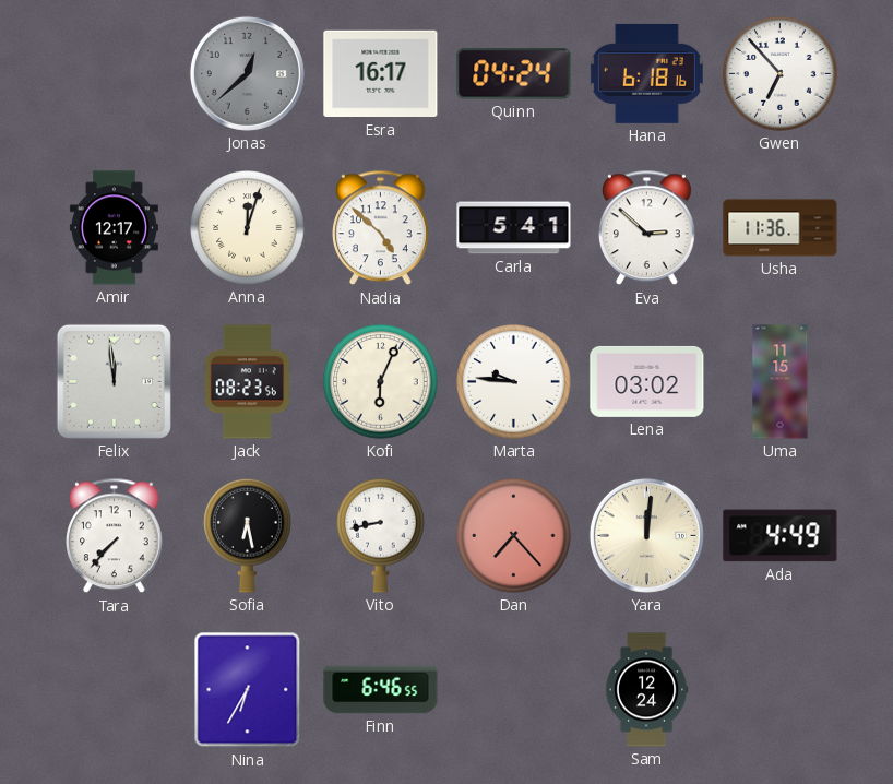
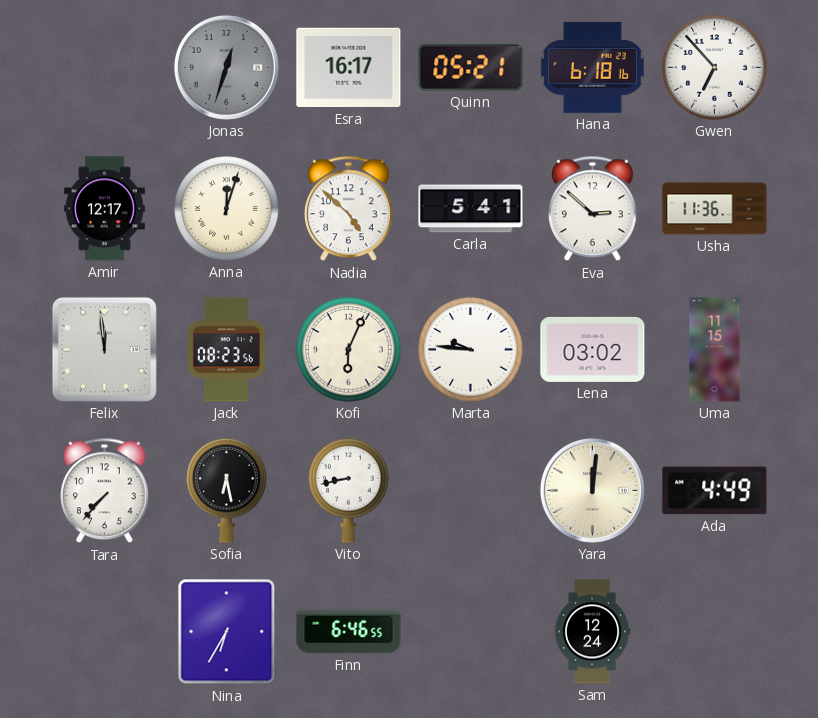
Jonas: 12:38 -> 12:33
Quinn: 04:24 -> 05:21
Dan: 7:23 -> none
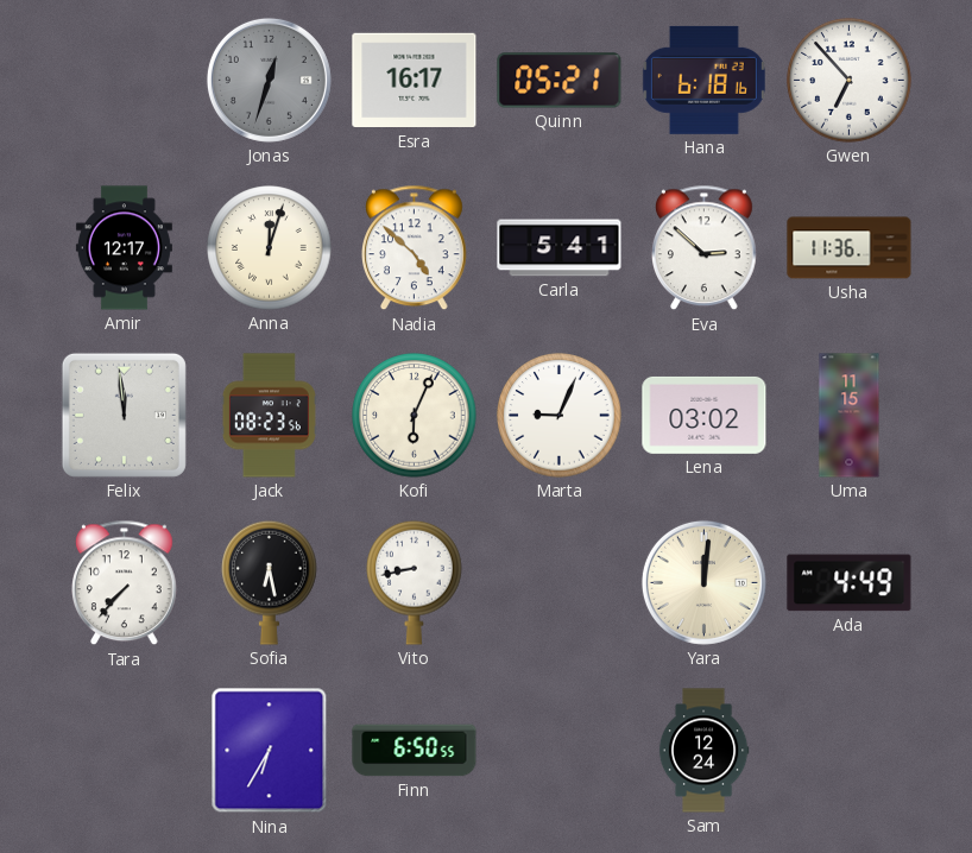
Marta: 9:46 -> 9:04
Finn: 6:46 -> 6:50
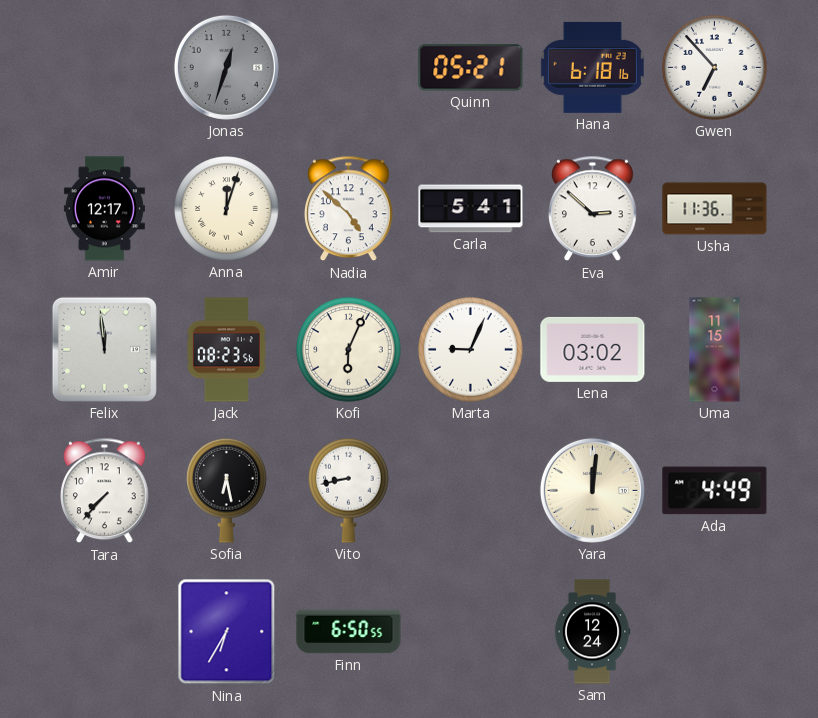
Esra: 16:17 -> none
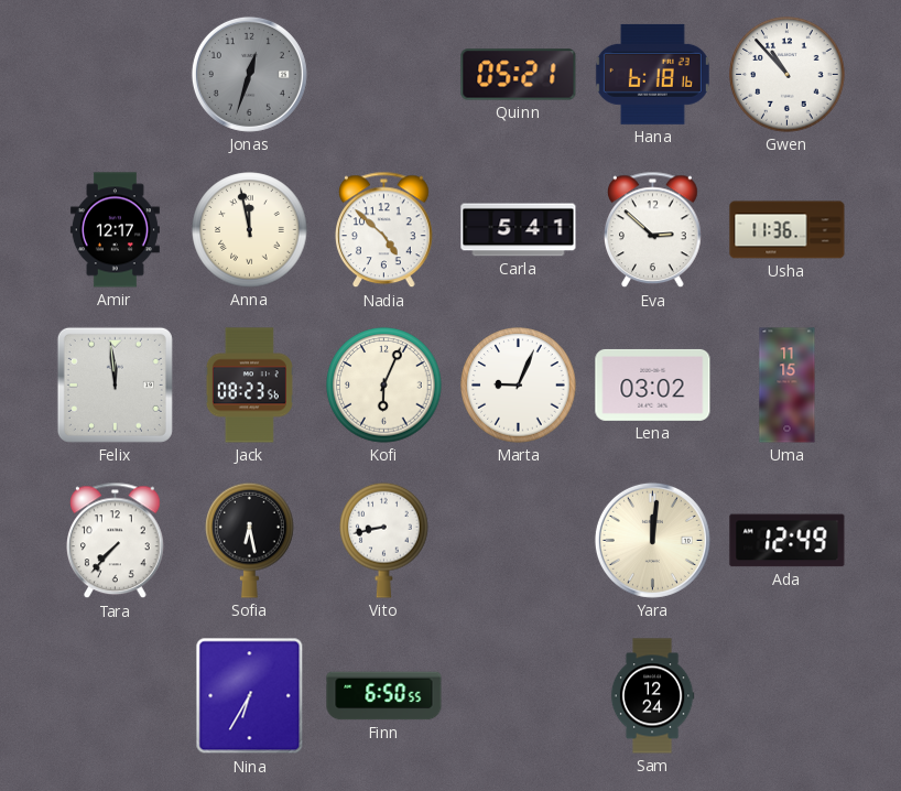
Gwen: 6:53 -> 10:53
Anna: 12:03 -> 11:58
Ada: 4:49 -> 12:49
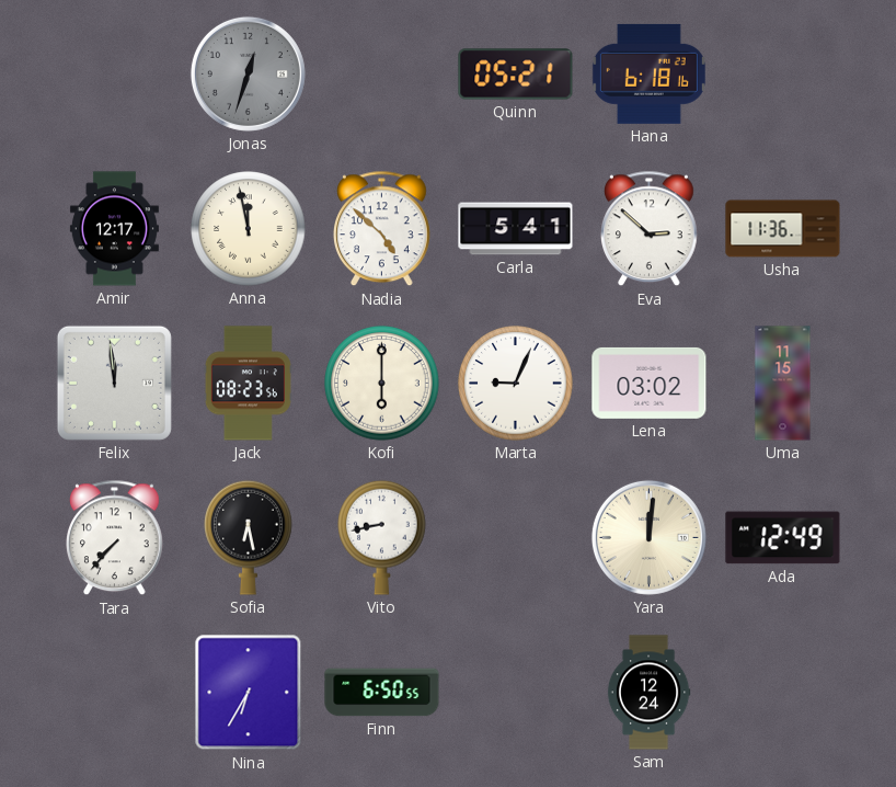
Gwen: 10:53 -> none
Kofi: 6:04 -> 6:00
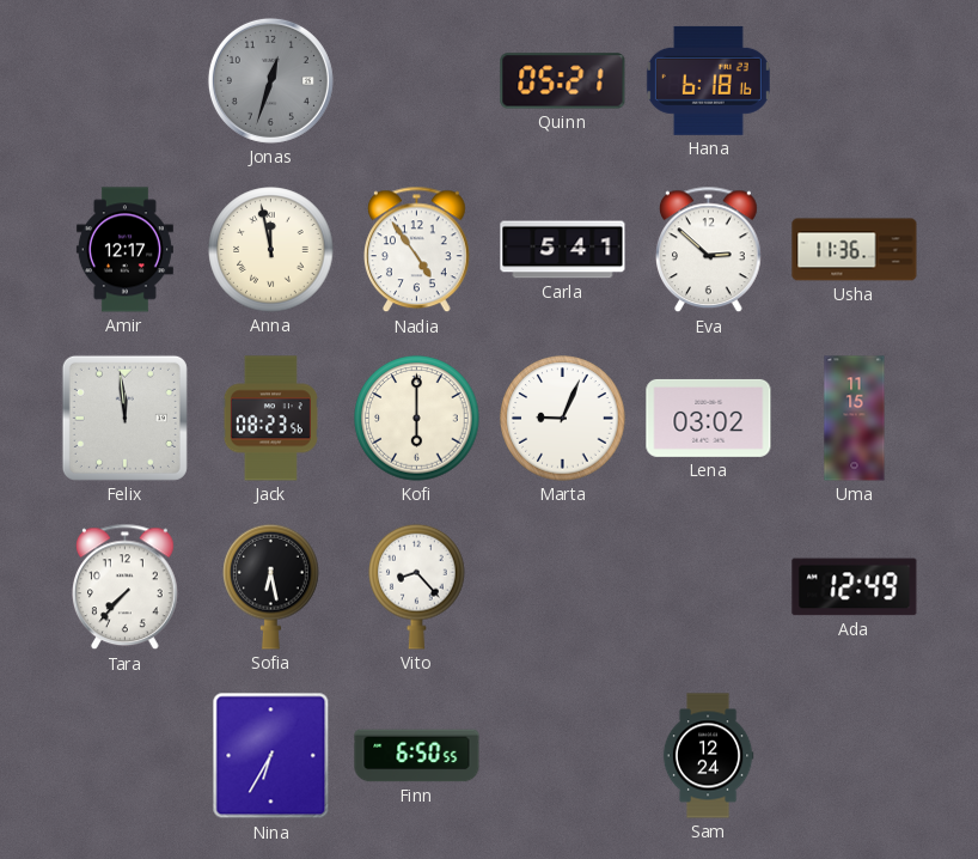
Nadia: 4:52 -> 4:54
Vito: 8:43 -> 8:23
Yara: 12:01 -> none
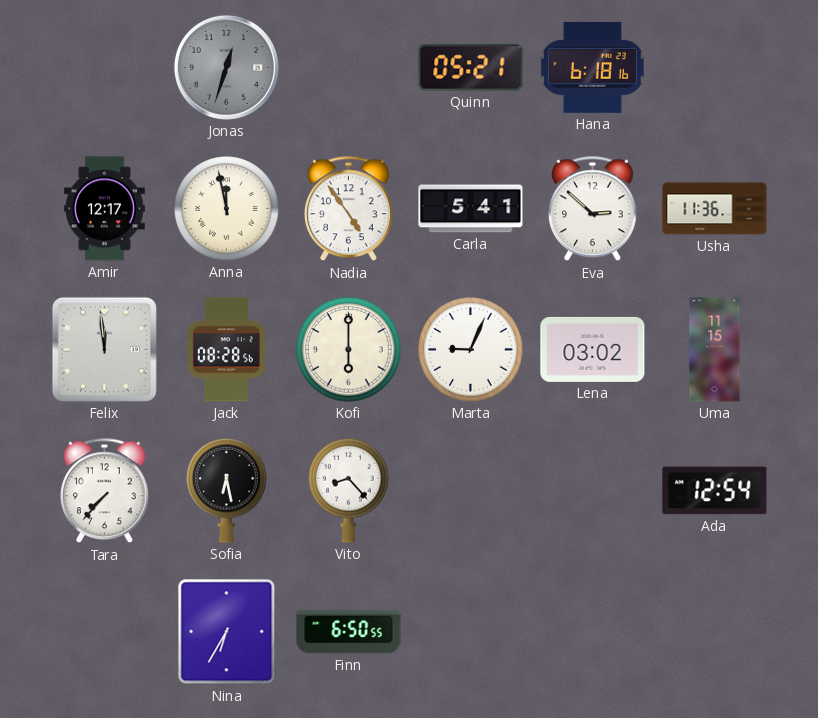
Jack: 08:23 -> 08:28
Ada: 12:49 -> 12:54
Sam: 12:24 -> none
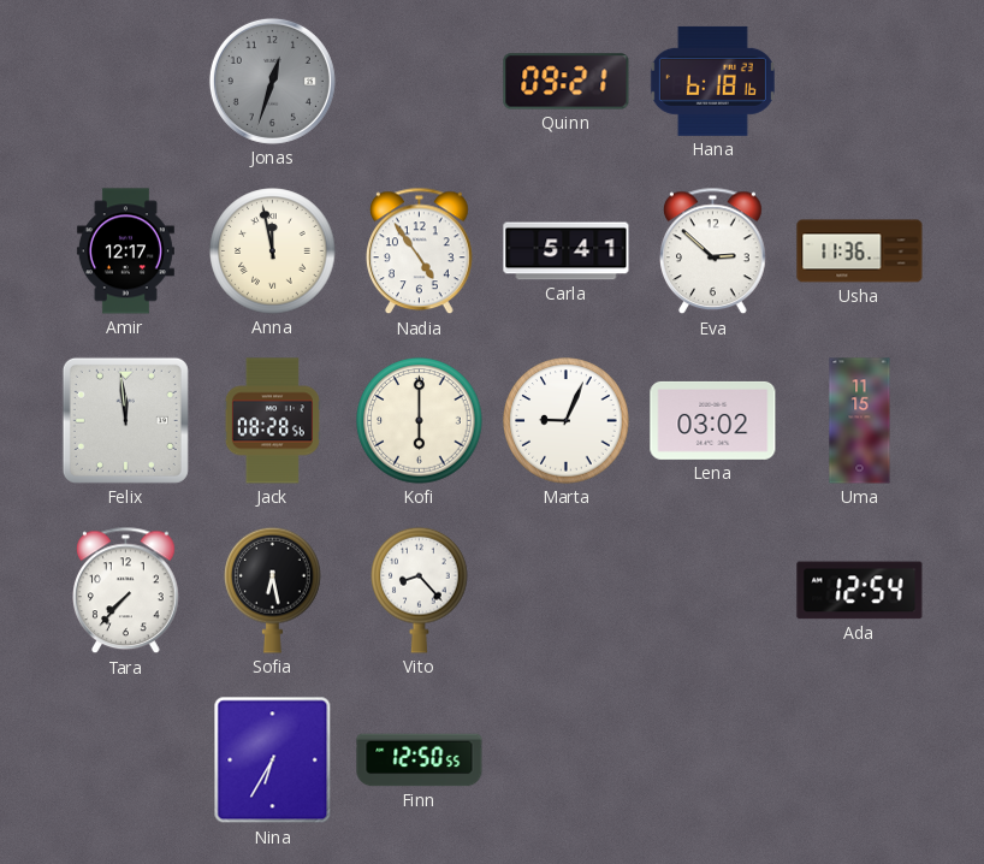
Quinn: 05:21 -> 09:21
Finn: 6:50 -> 12:50
